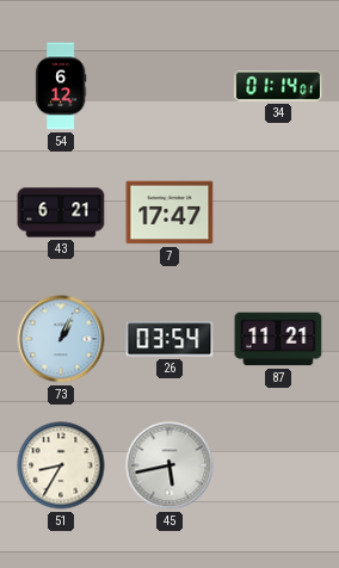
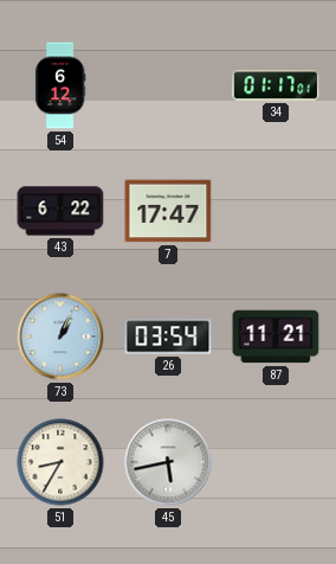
34: 01:14 -> 01:17
43: 6:21 -> 6:22
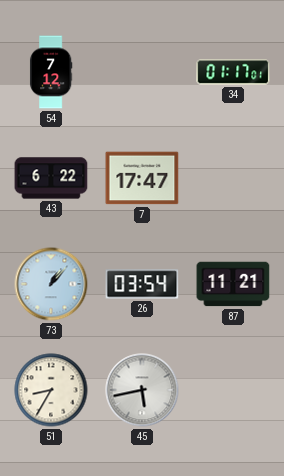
54: 6:12 -> 7:12
73: 1:04 -> 1:07
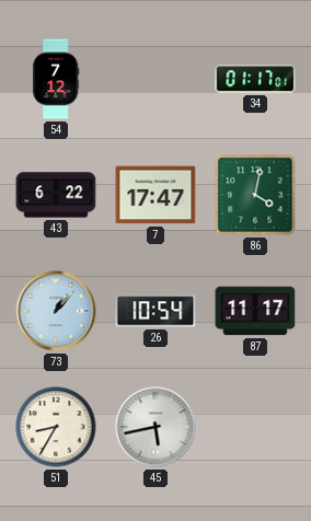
86: none -> 4:02
26: 03:54 -> 10:54
87: 11:21 -> 11:17
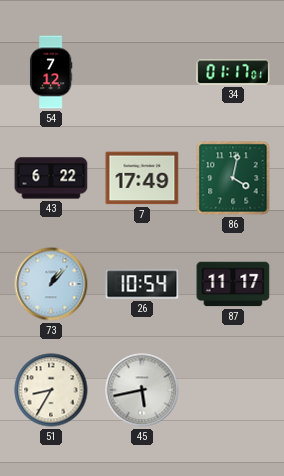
7: 17:47 -> 17:49
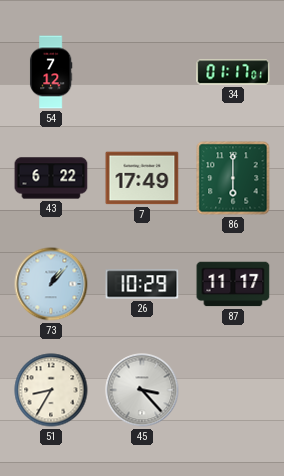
86: 4:02 -> 6:00
26: 10:54 -> 10:29
45: 5:43 -> 3:23
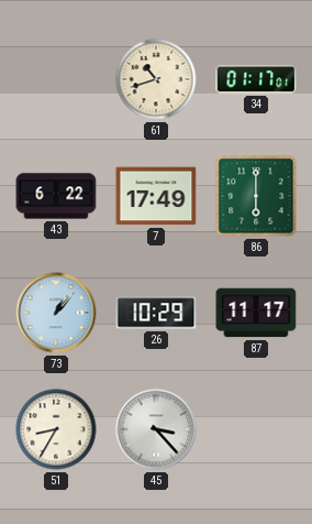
54: 7:12 -> none
61: none -> 10:42
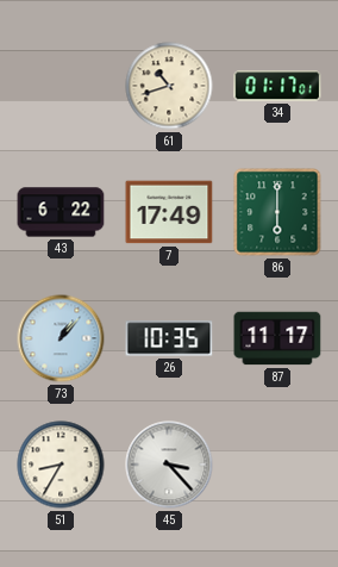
26: 10:29 -> 10:35
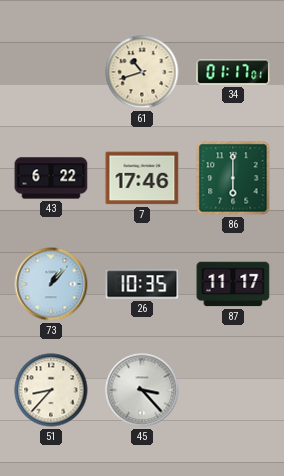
7: 17:49 -> 17:46
51: 8:35 -> 8:37
